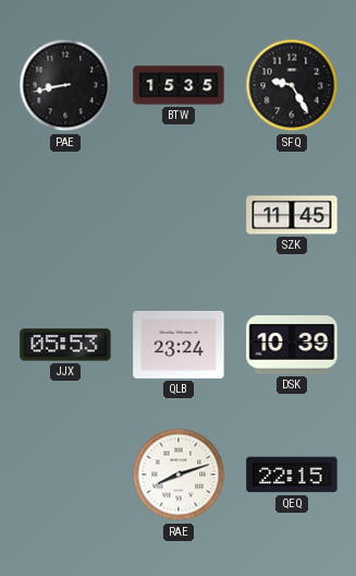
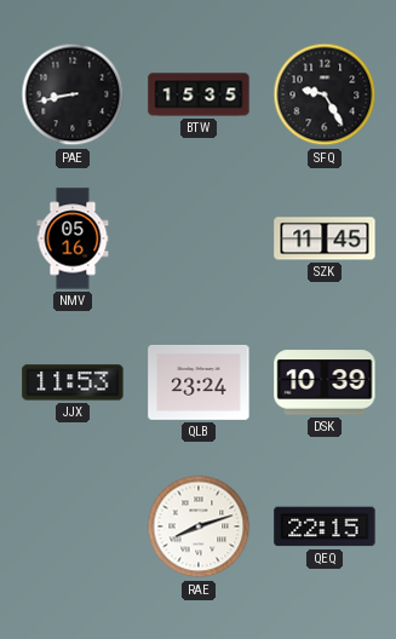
NMV: none -> 05:16
JJX: 05:53 -> 11:53
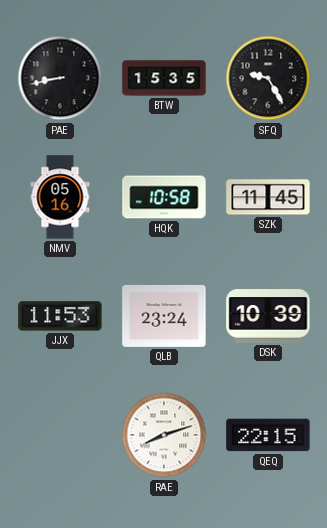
HQK: none -> 10:58
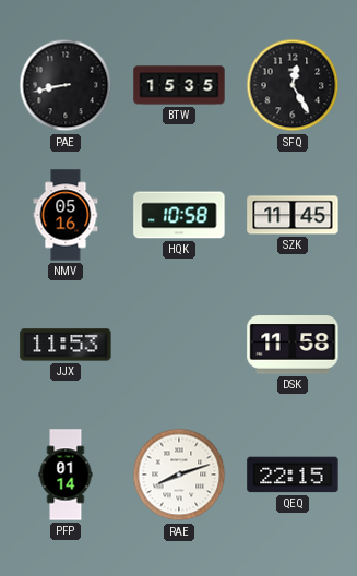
SFQ: 9:25 -> 12:25
QLB: 23:24 -> none
DSK: 10:39 -> 11:58
PFP: none -> 01:14
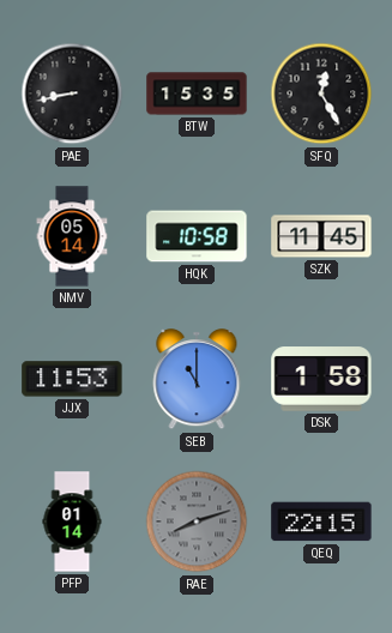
NMV: 05:16 -> 05:14
SEB: none -> 11:00
DSK: 11:58 -> 1:58
RAE dial: white -> grey
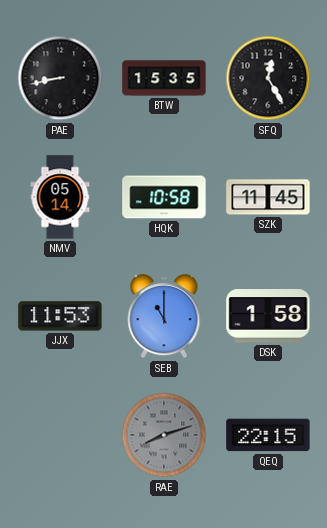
PFP: 01:14 -> none
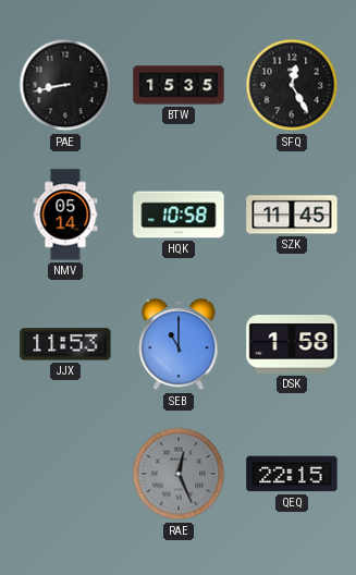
RAE: 8:12 -> 12:26
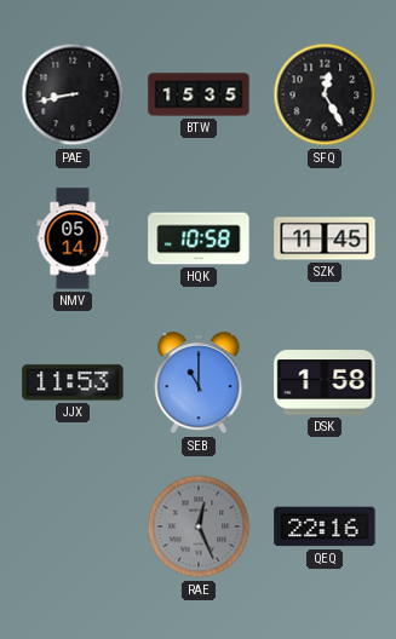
QEQ: 22:15 -> 22:16
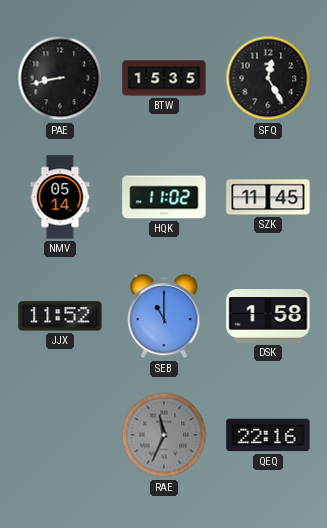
HQK: 10:58 -> 11:02
JJX: 11:53 -> 11:52
RAE: 12:26 -> 11:34
